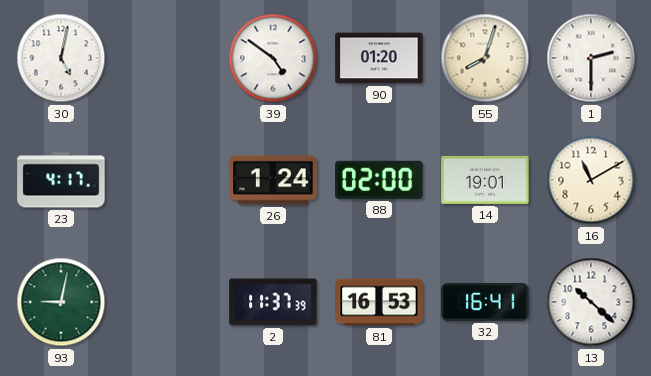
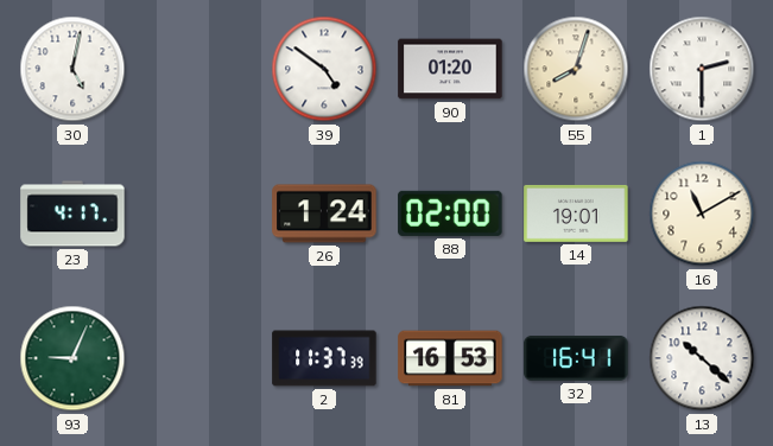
93: 9:02 -> 9:04
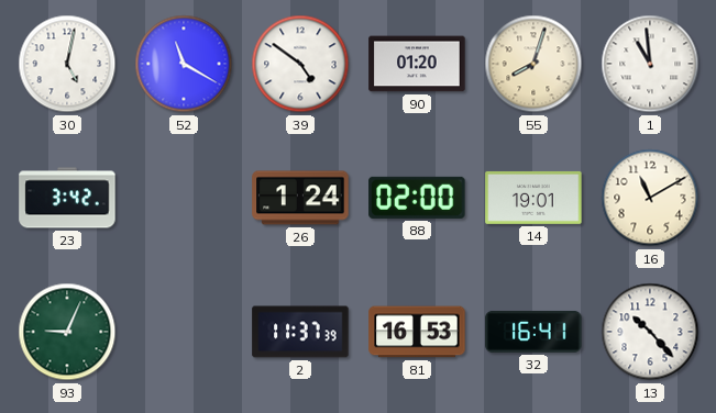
52: none -> 11:20
1: 2:30 -> 10:59
23: 4:17 -> 3:42
13: 10:22 -> 10:23
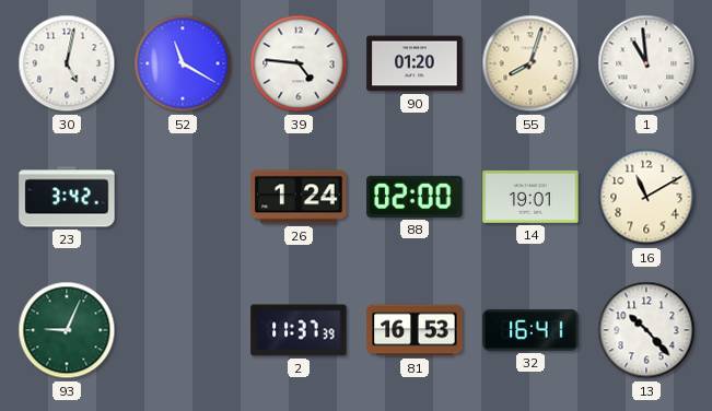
39: 4:51 -> 4:46
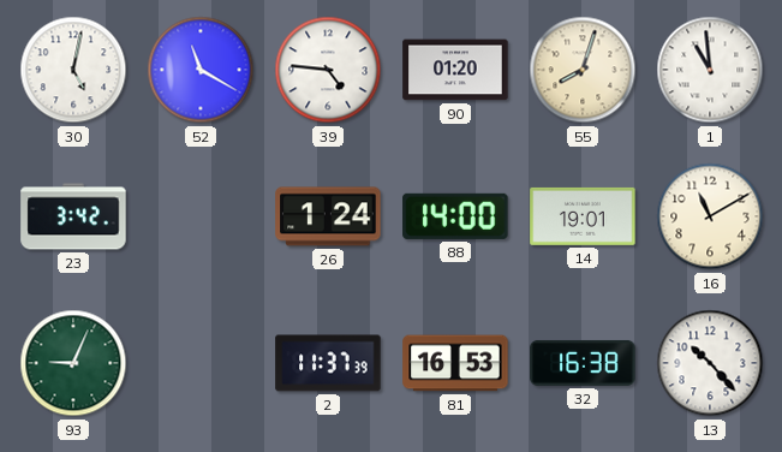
88: 02:00 -> 14:00
32: 16:41 -> 16:38
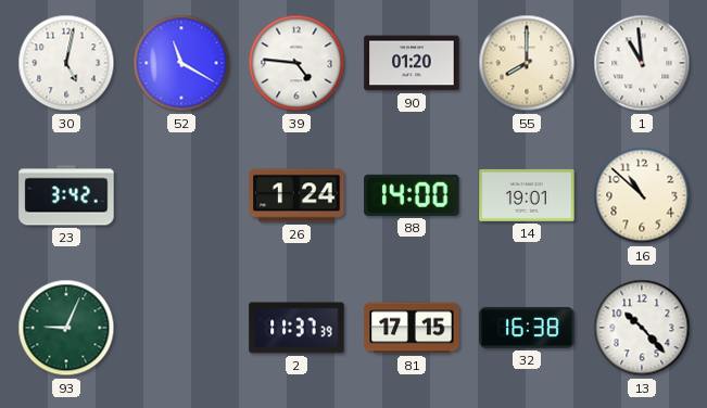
55: 8:03 -> 8:00
16: 11:10 -> 10:52
81: 16:53 -> 17:15
